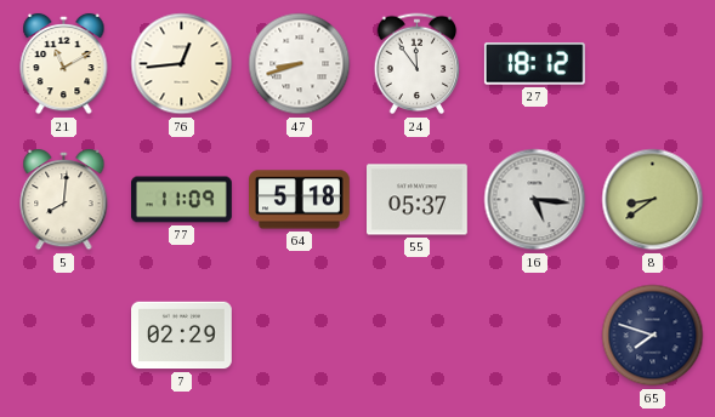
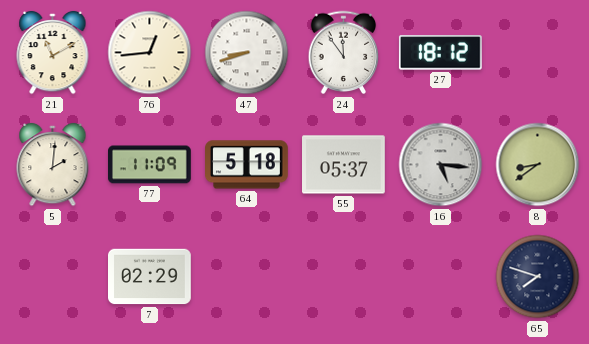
5: 8:01 -> 2:01
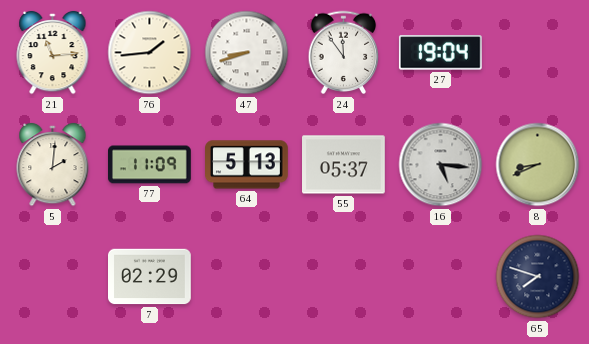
21: 11:10 -> 11:14
76: 12:44 -> 1:44
27: 18:12 -> 19:04
64: 5:18 -> 5:13
8: 8:39 -> 8:41
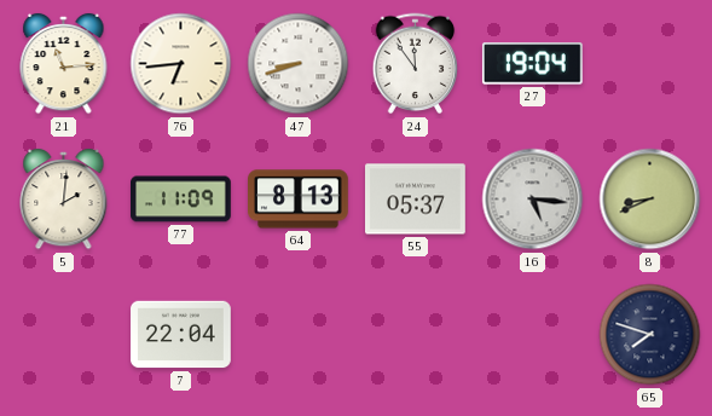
76: 1:44 -> 6:44
64: 5:13 -> 8:13
7: 02:29 -> 22:04
